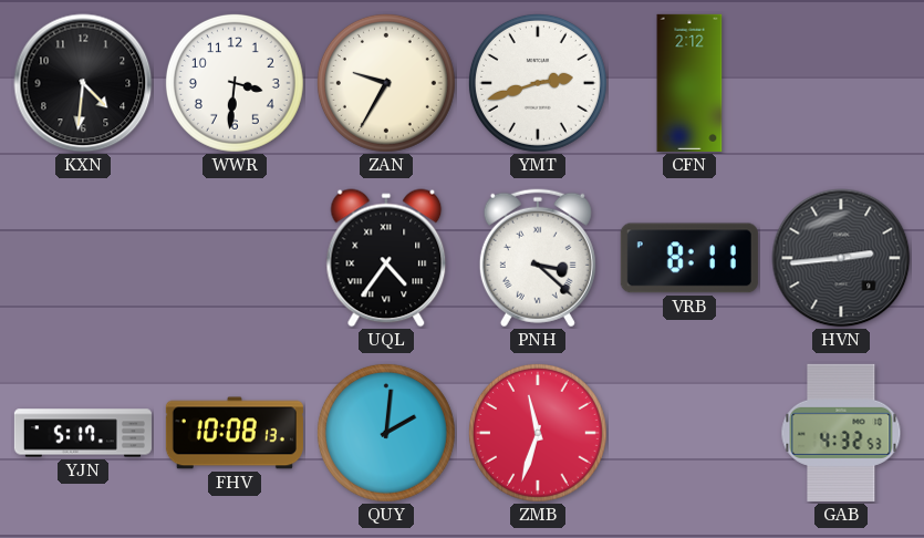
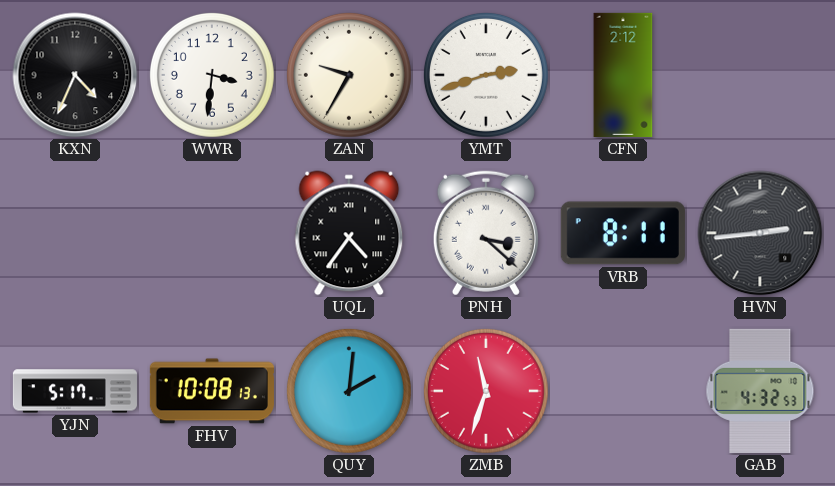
KXN: 4:31 -> 4:34
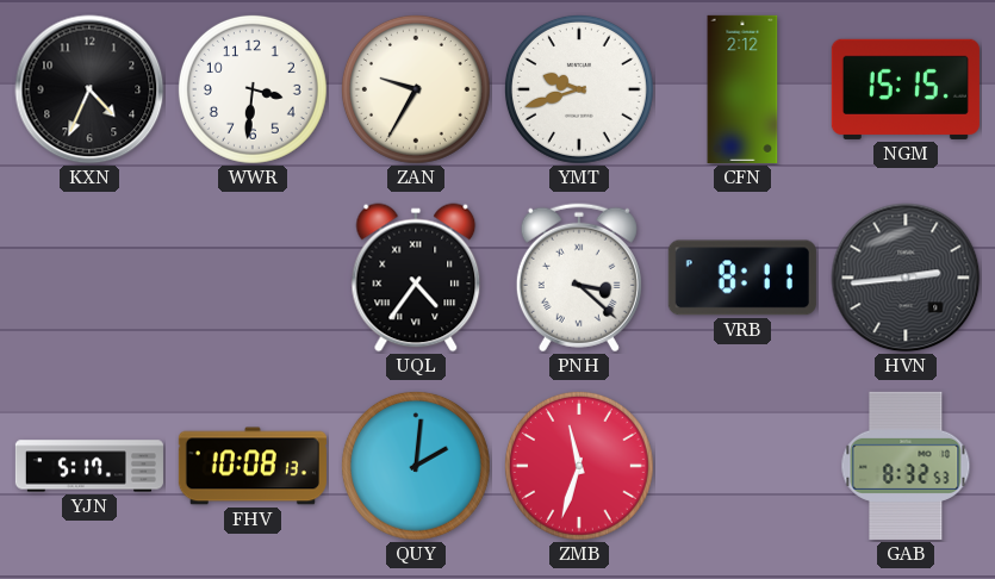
YMT: 2:42 -> 9:42
NGM: none -> 15:15
GAB: 4:32 -> 8:32
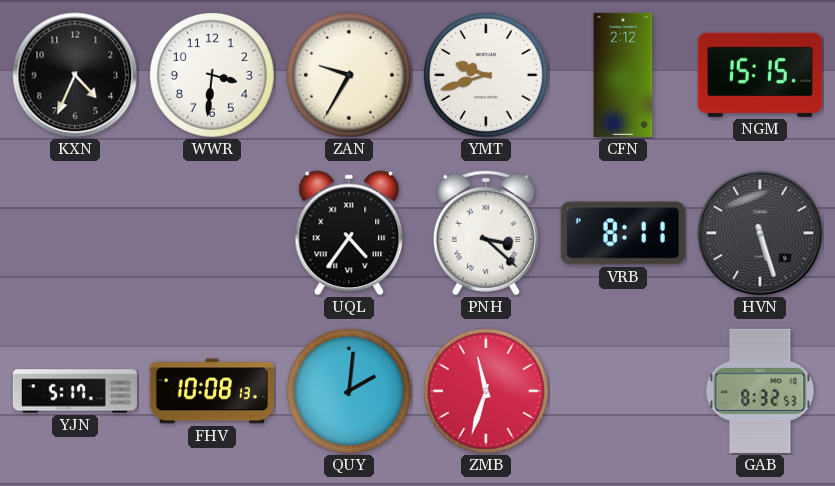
HVN: 2:44 -> 5:27
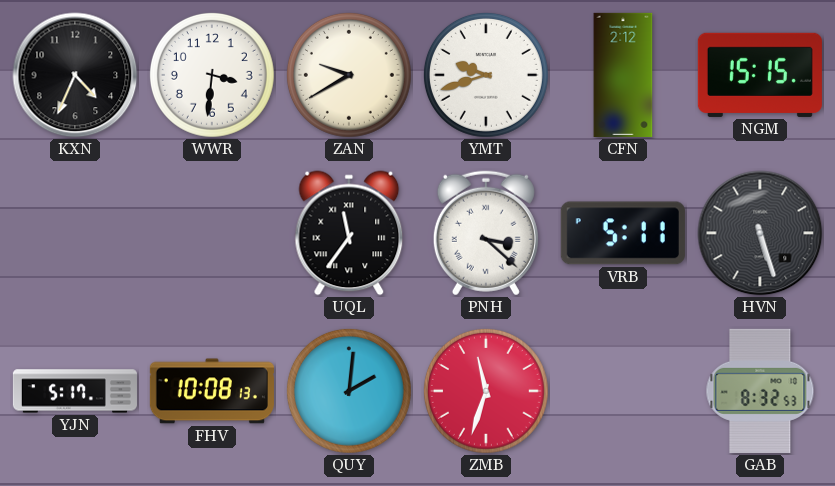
ZAN: 9:35 -> 9:40
UQL: 4:36 -> 11:36
VRB: 8:11 -> 5:11
